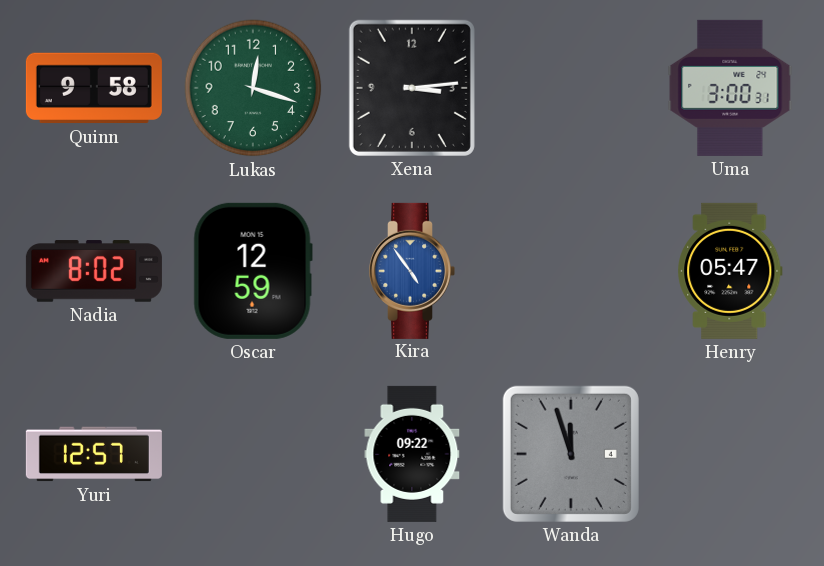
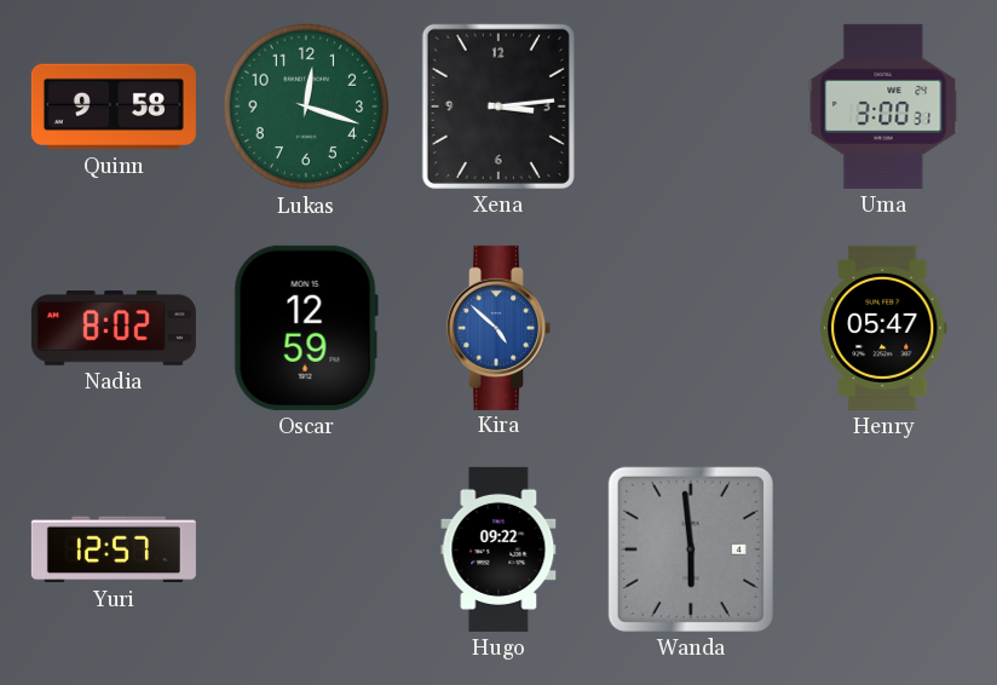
Kira: 4:54 -> 4:52
Wanda: 11:57 -> 5:59
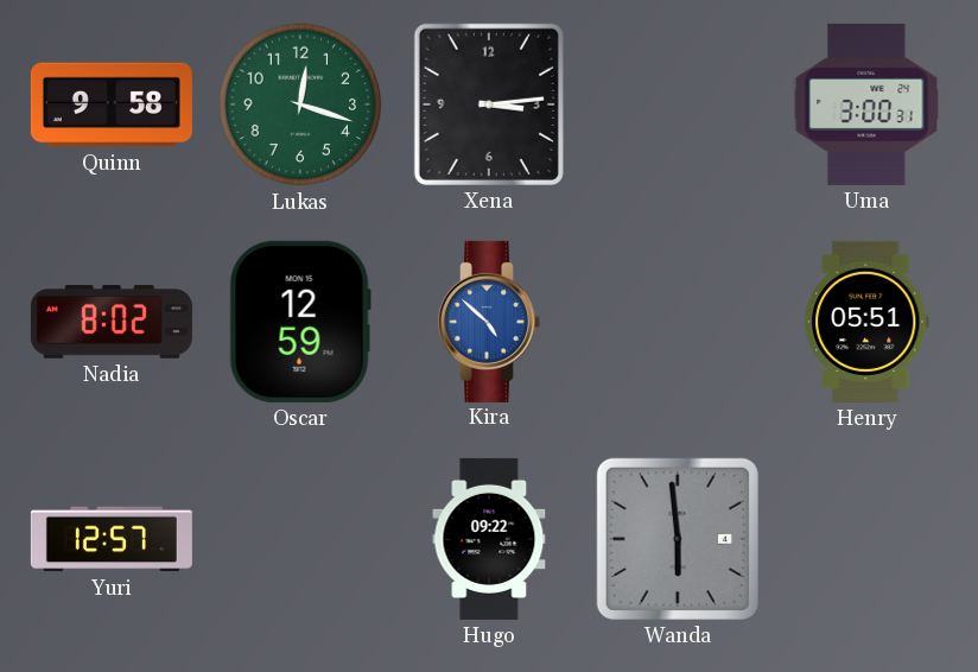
Henry: 05:47 -> 05:51
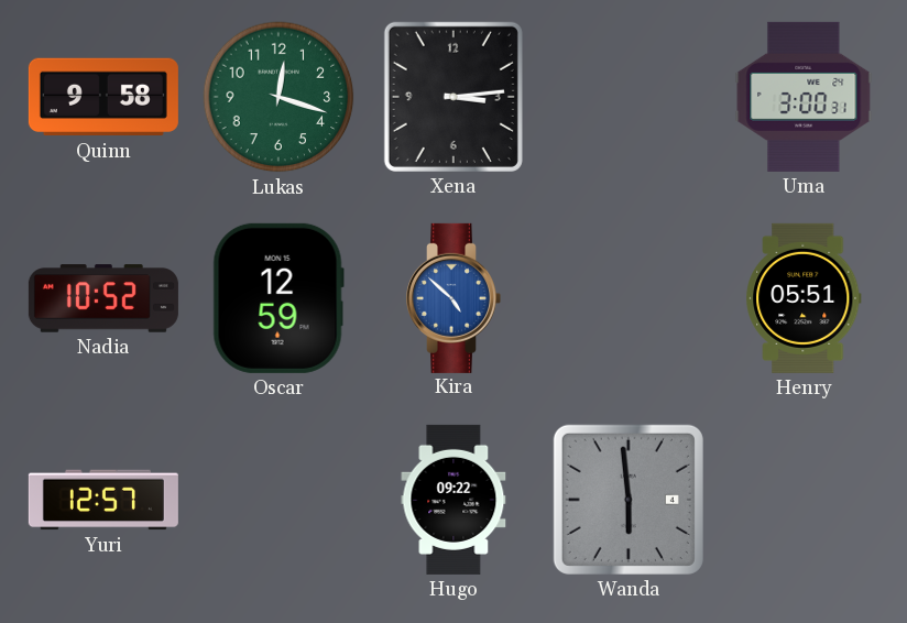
Nadia: 8:02 -> 10:52
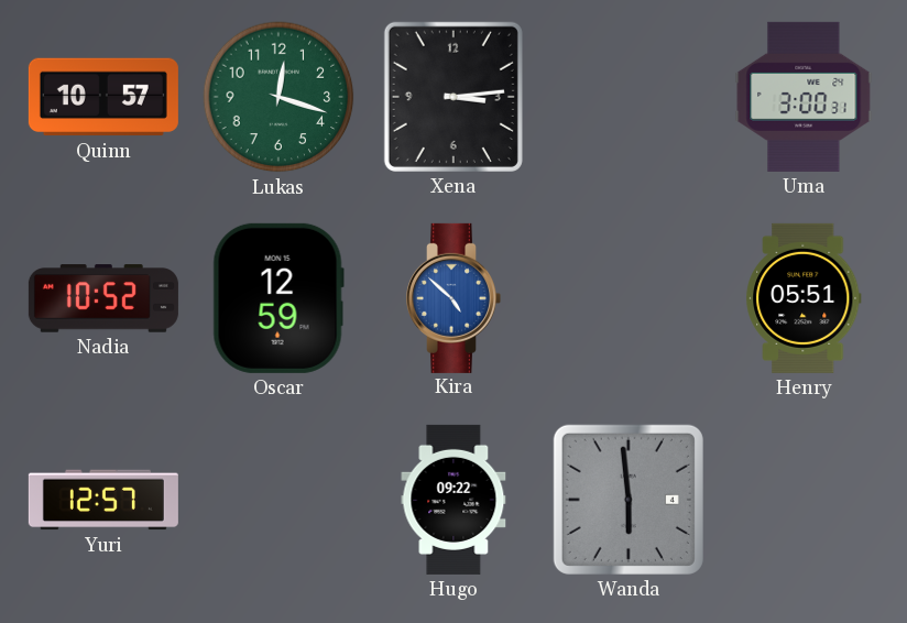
Quinn: 9:58 -> 10:57
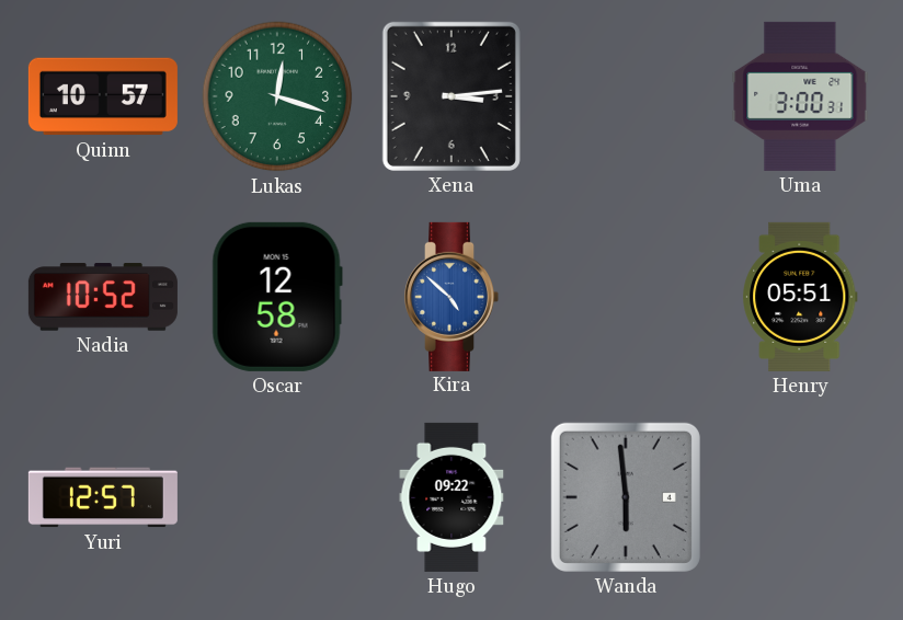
Oscar: 12:59 -> 12:58
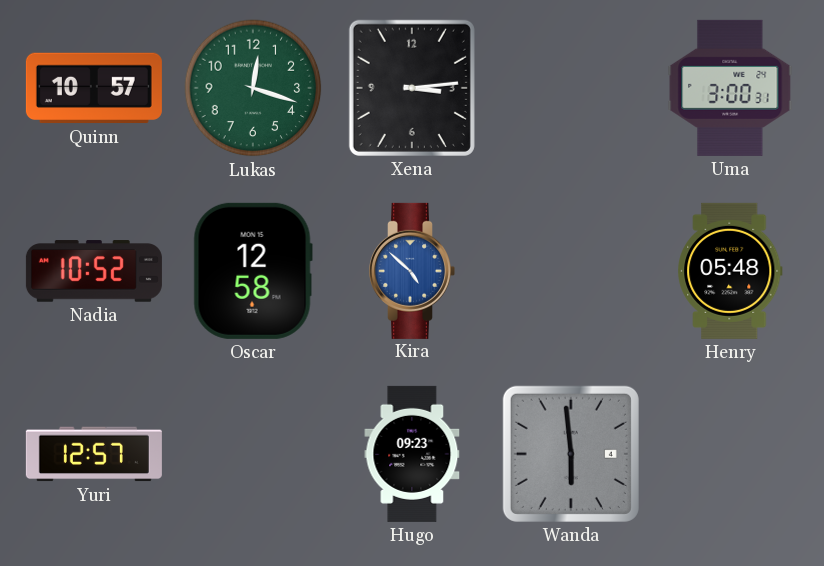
Henry: 05:51 -> 05:48
Hugo: 09:22 -> 09:23
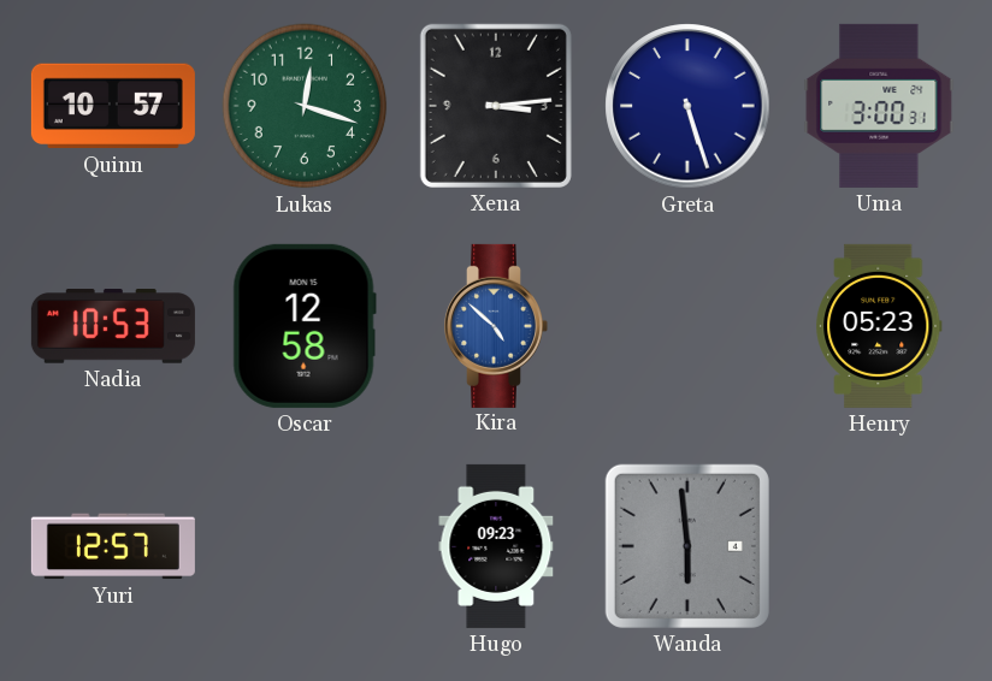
Greta: none -> 5:27
Nadia: 10:52 -> 10:53
Henry: 05:48 -> 05:23
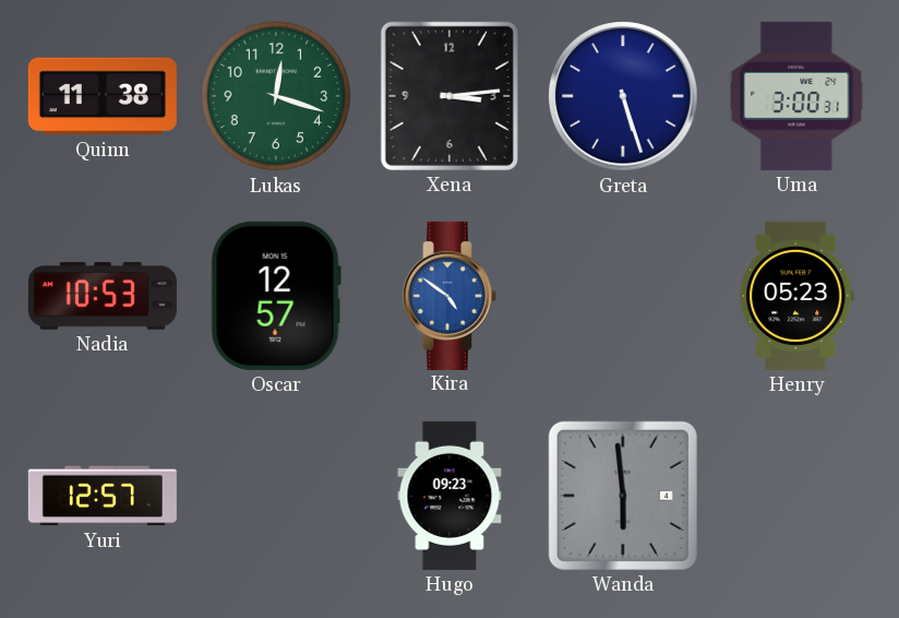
Quinn: 10:57 -> 11:38
Oscar: 12:58 -> 12:57
Kira: 4:52 -> 4:51
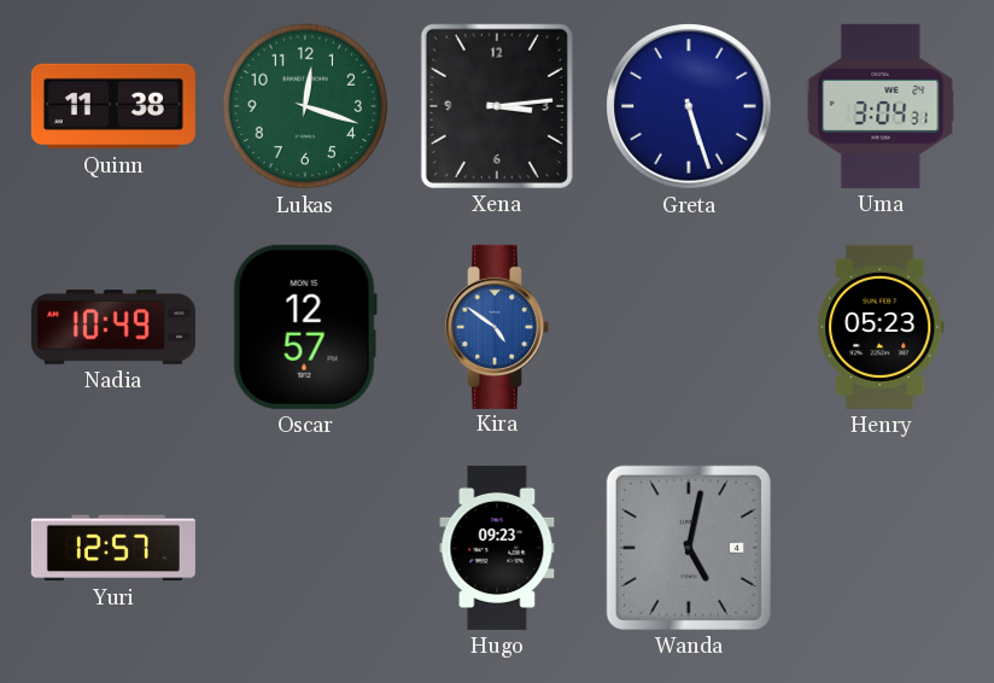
Uma: 3:00 -> 3:04
Nadia: 10:53 -> 10:49
Wanda: 5:59 -> 5:02
